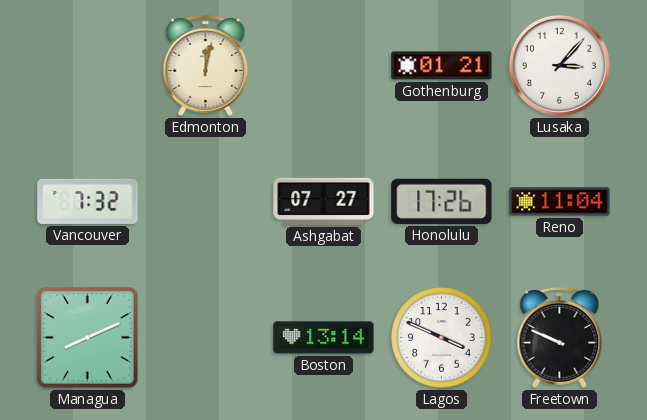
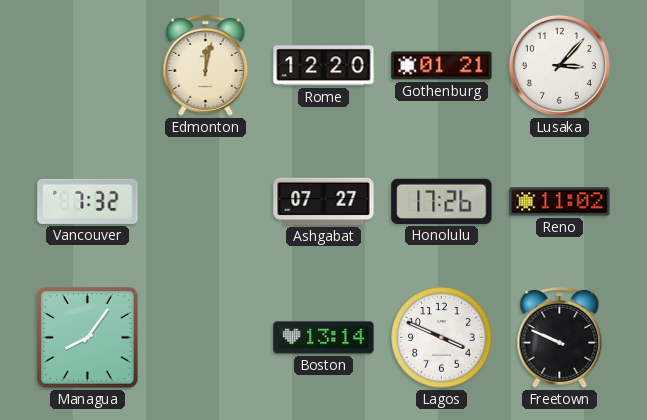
Rome: none -> 12:20
Reno: 11:04 -> 11:02
Managua: 8:11 -> 8:06
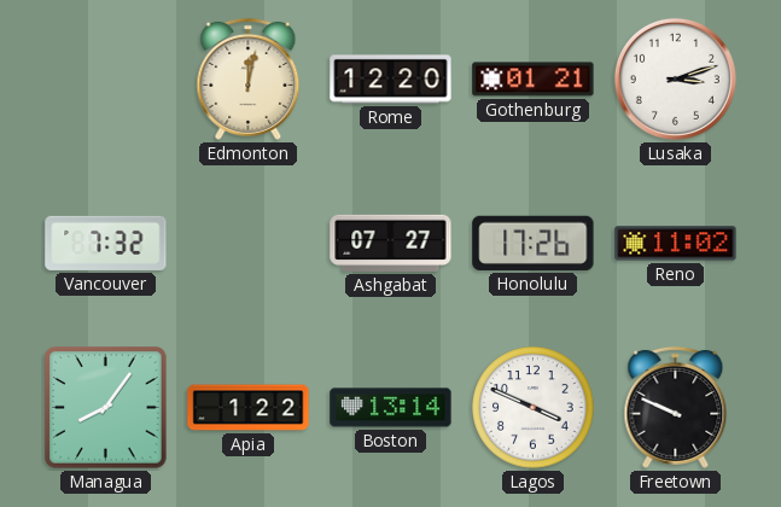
Lusaka: 3:07 -> 3:12
Apia: none -> 1:22
